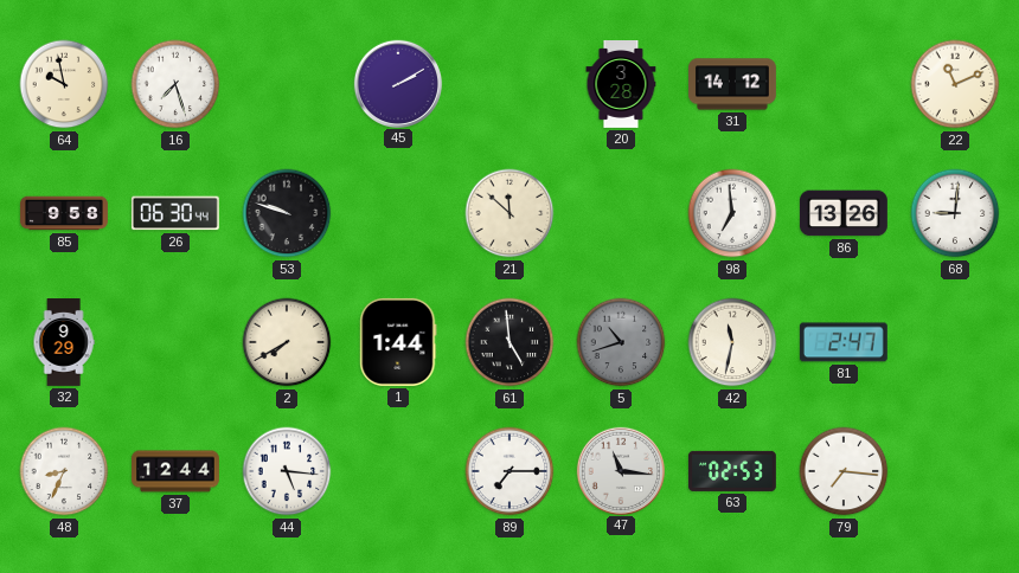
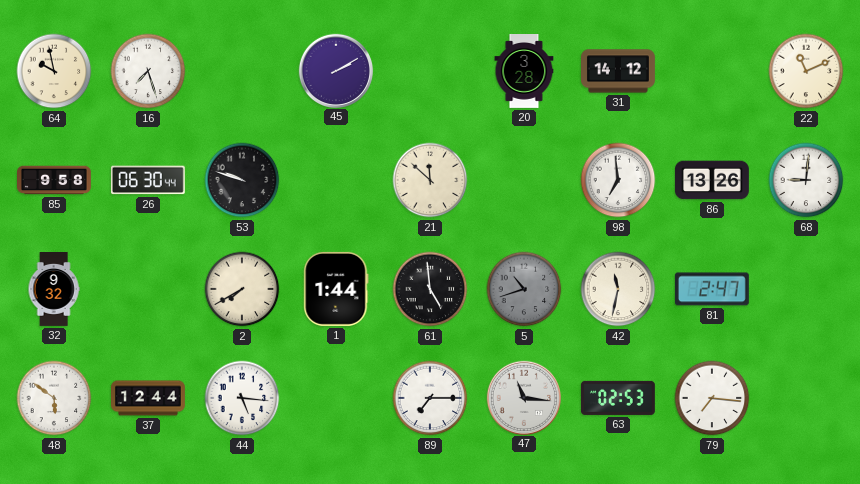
32: 9:29 -> 9:32
48: 8:34 -> 5:51
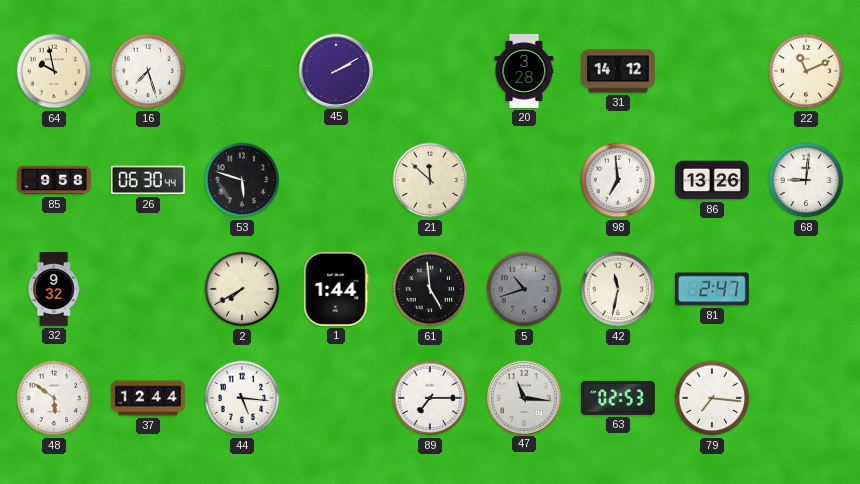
53: 9:48 -> 5:48
